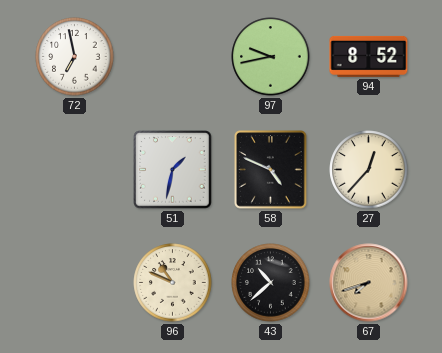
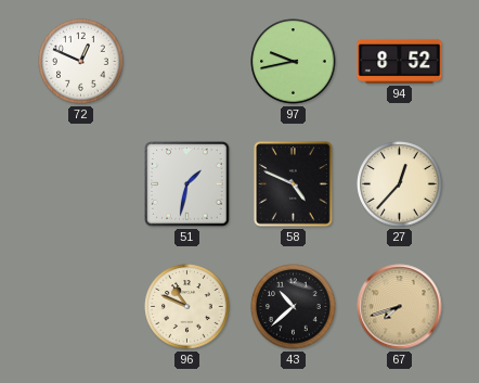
72: 6:58 -> 12:49
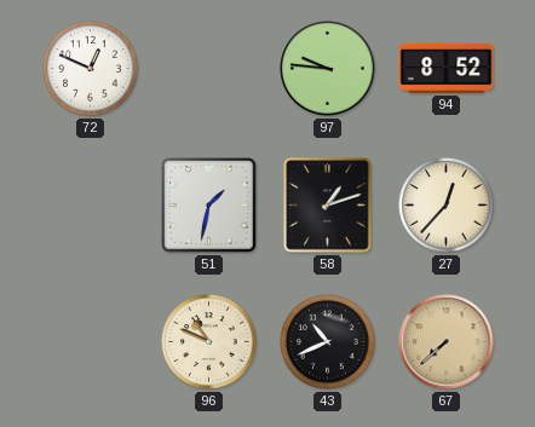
97: 9:43 -> 9:46
58: 4:49 -> 1:12
43: 10:38 -> 10:41
67: 7:42 -> 7:38
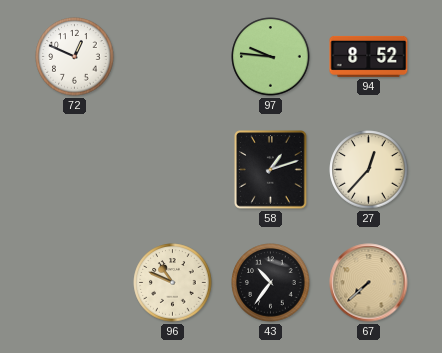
51: 1:32 -> none
43: 10:41 -> 10:36
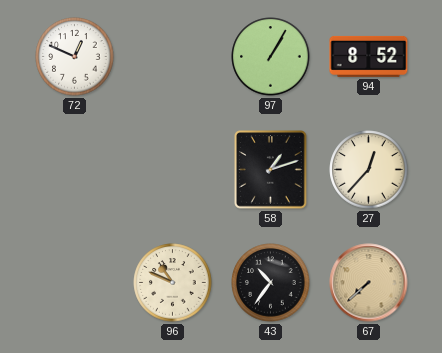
97: 9:46 -> 1:05
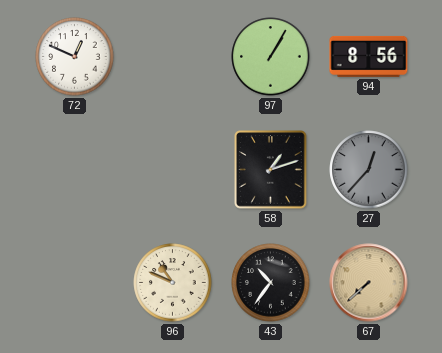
94: 8:52 -> 8:56
27 dial: cream -> grey
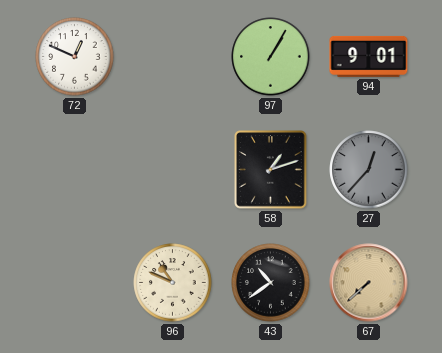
94: 8:56 -> 9:01
43: 10:36 -> 10:39
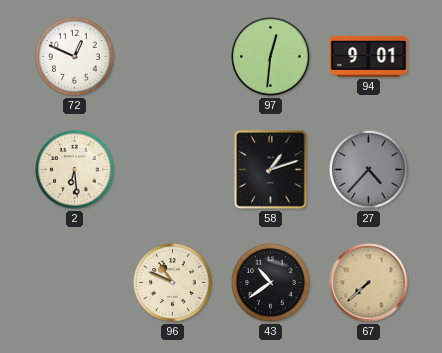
97: 1:05 -> 12:31
2: none -> 6:29
27: 12:37 -> 4:37
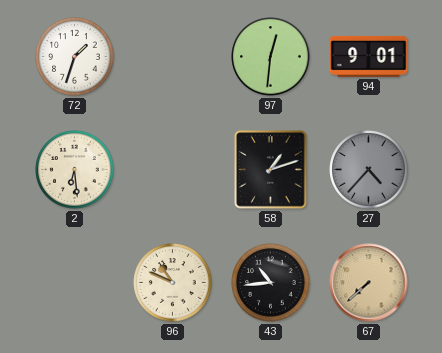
72: 12:49 -> 1:33
43: 10:39 -> 10:44
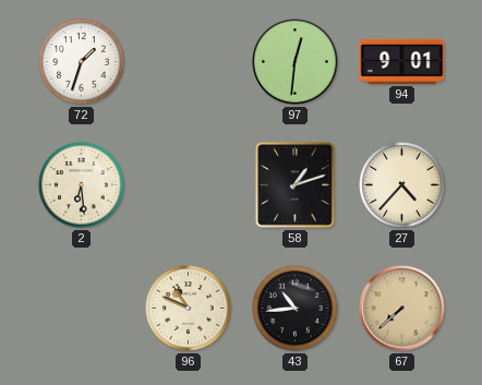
27 dial: grey -> cream
